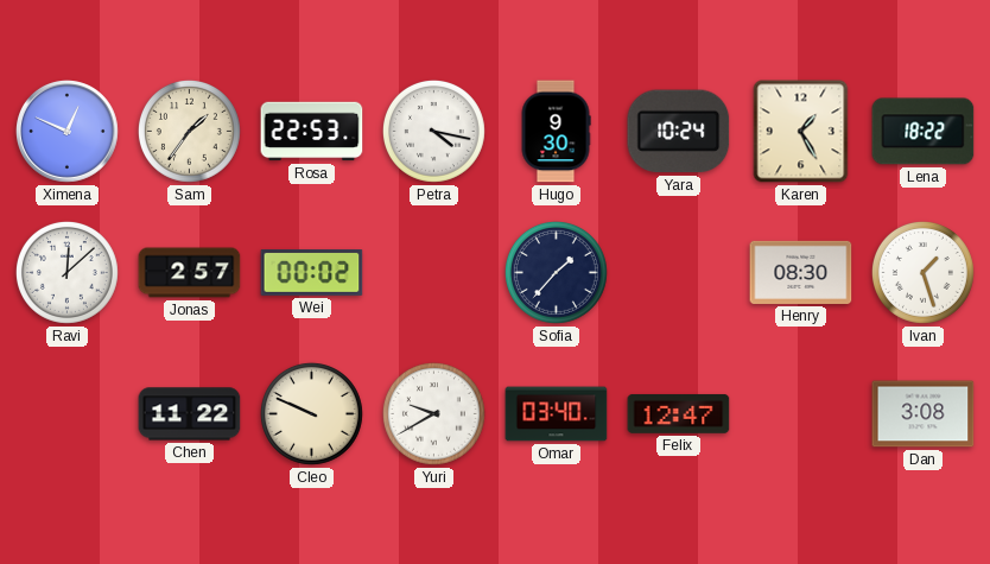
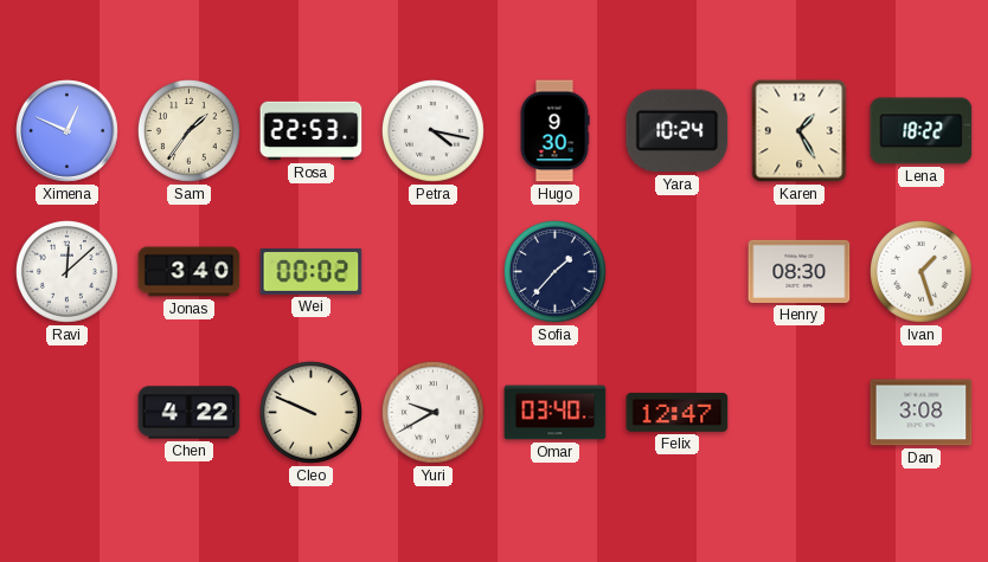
Jonas: 2:57 -> 3:40
Chen: 11:22 -> 4:22
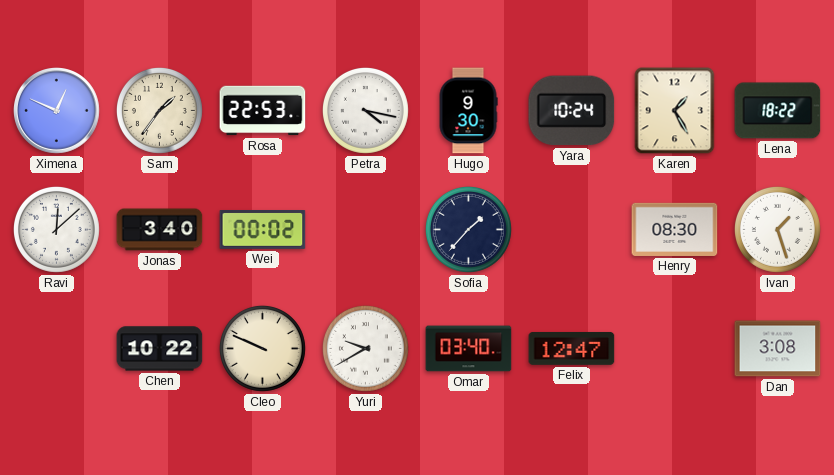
Chen: 4:22 -> 10:22
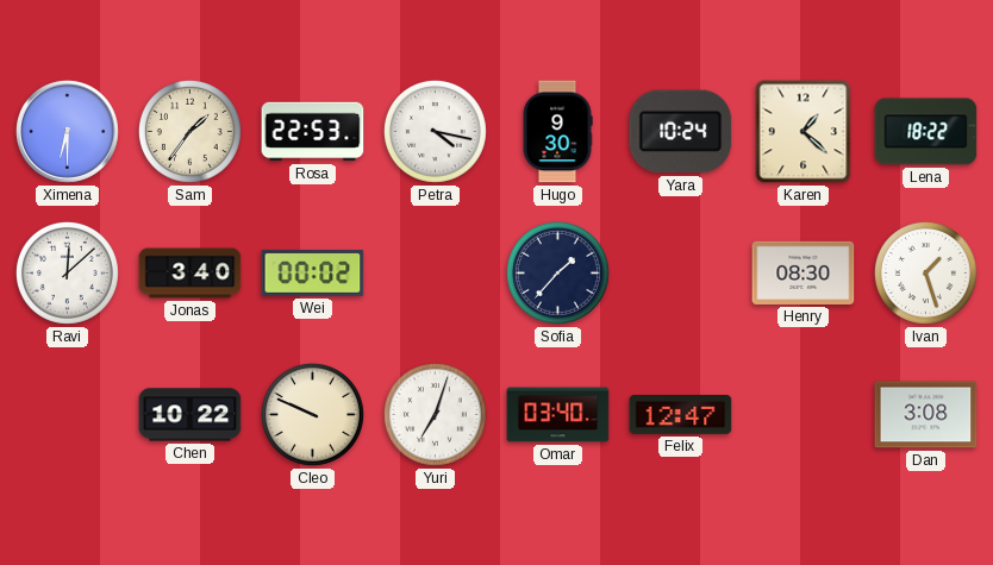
Ximena: 12:49 -> 6:30
Karen: 1:25 -> 1:22
Yuri: 9:40 -> 7:03
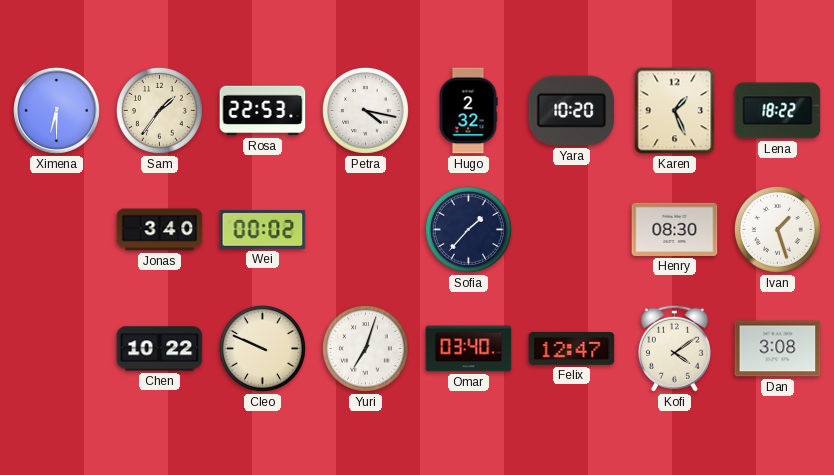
Hugo: 9:30 -> 2:32
Yara: 10:24 -> 10:20
Karen: 1:22 -> 1:26
Ravi: 12:08 -> none
Kofi: none -> 4:09
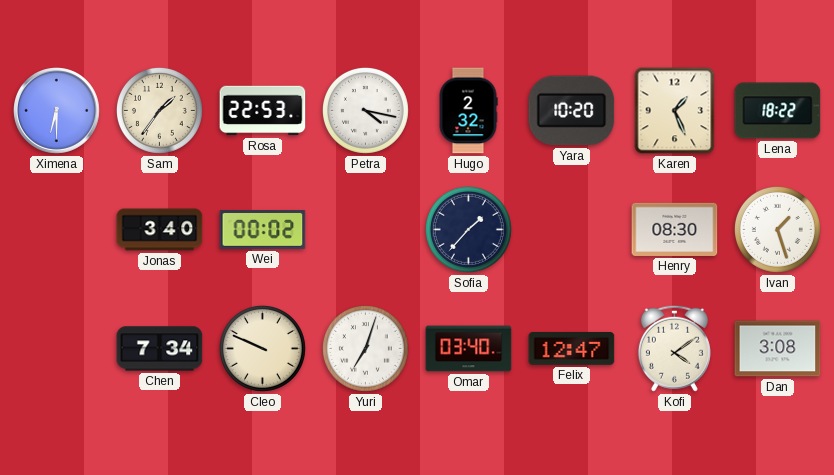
Chen: 10:22 -> 7:34
